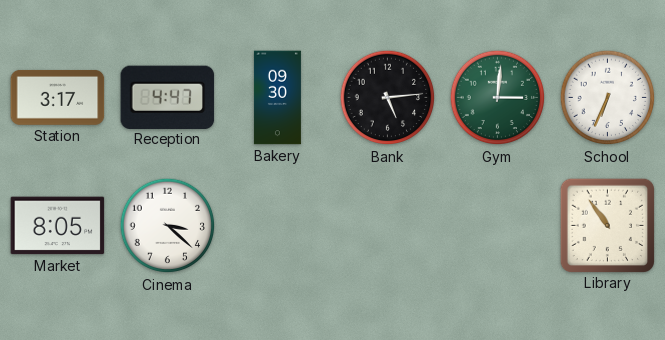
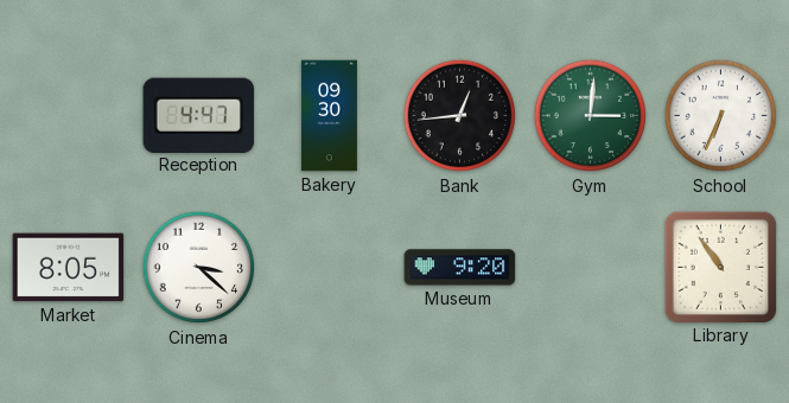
Station: 3:17 -> none
Bank: 5:14 -> 12:44
Museum: none -> 9:20
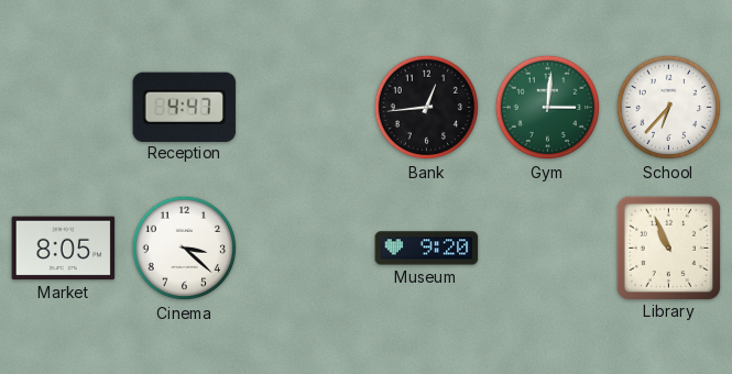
Bakery: 09:30 -> none
School: 6:34 -> 6:37
Library: 10:54 -> 10:56
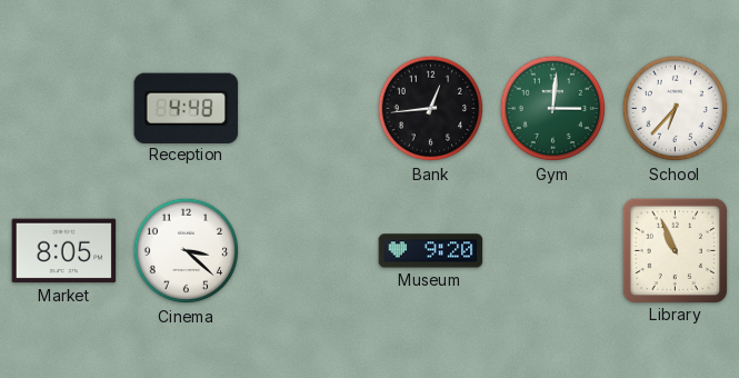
Reception: 4:47 -> 4:48
